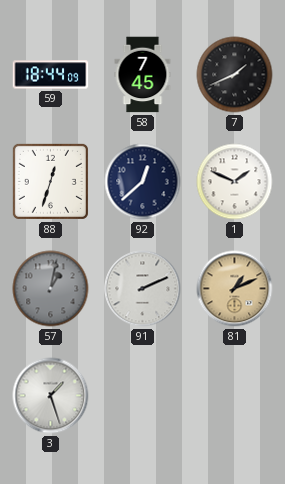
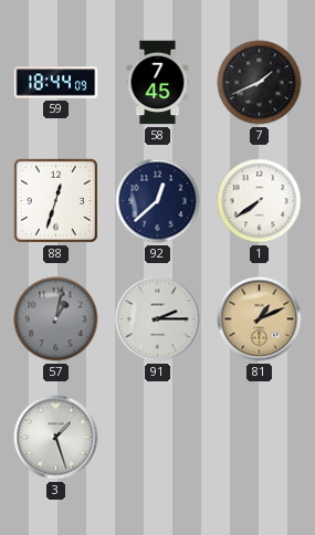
1: 1:49 -> 7:39
91: 2:11 -> 2:15
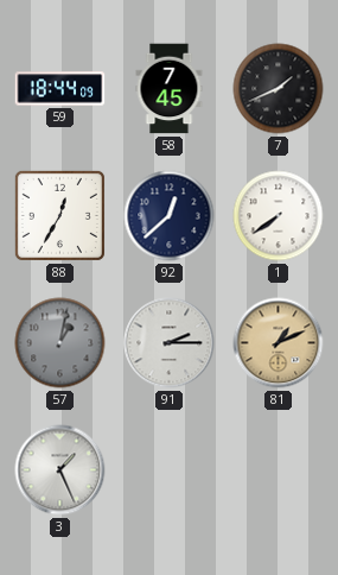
88: 12:33 -> 12:35
3: 1:27 -> 1:26
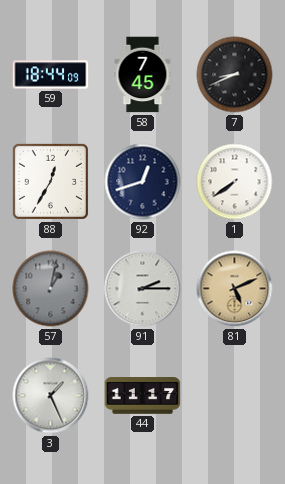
7: 1:41 -> 8:41
92: 12:38 -> 12:42
81: 1:11 -> 5:11
44: none -> 11:17
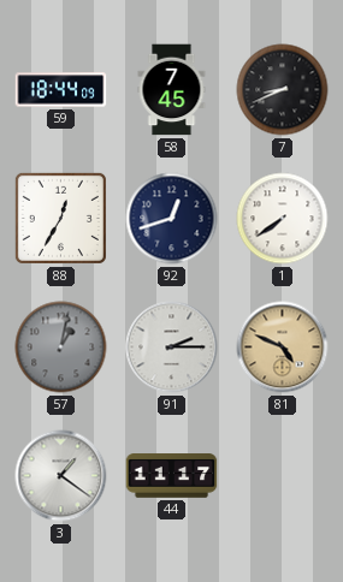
81: 5:11 -> 4:49
3: 1:26 -> 1:21
